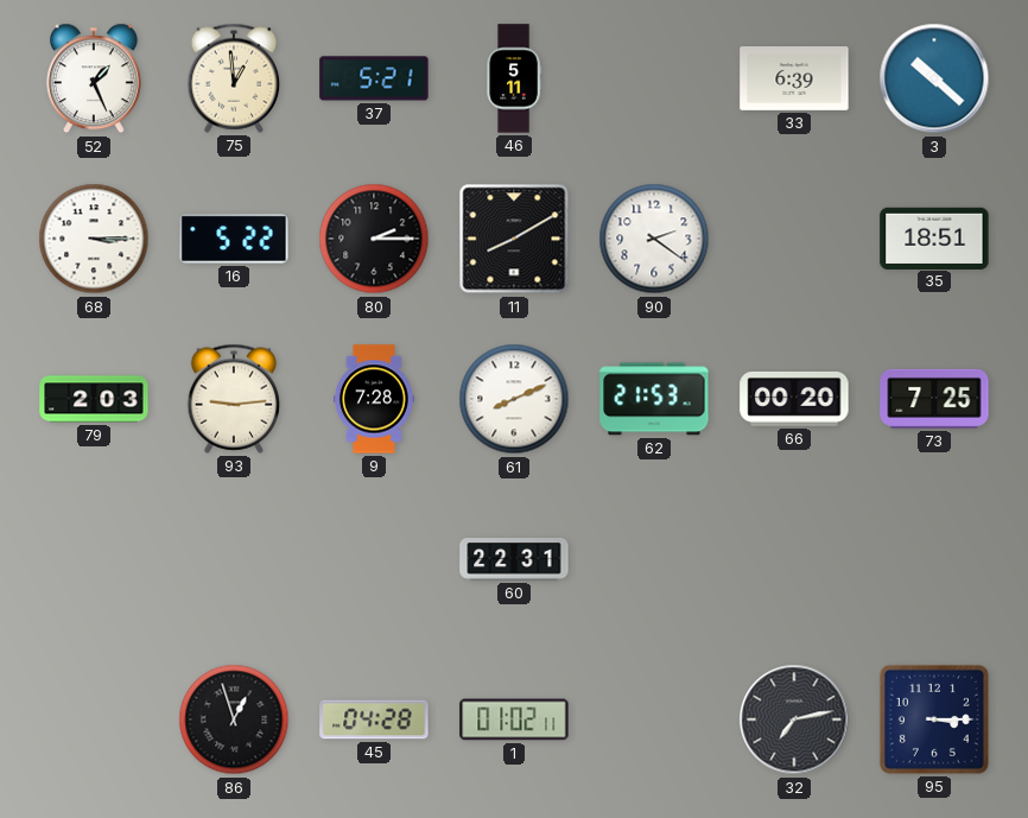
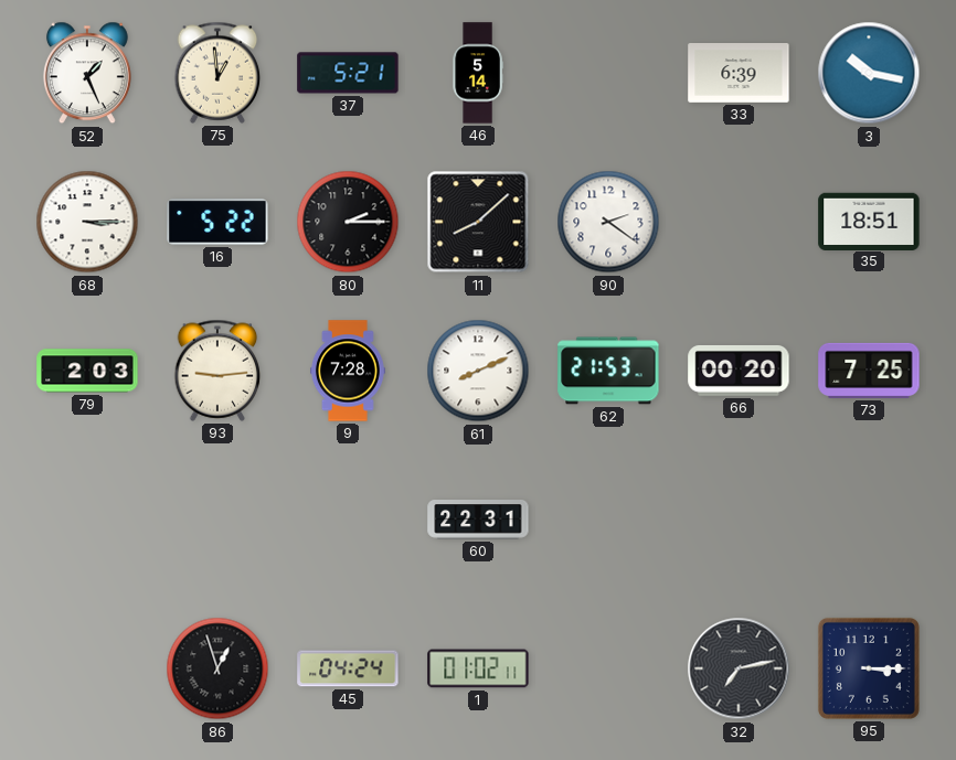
46: 5:11 -> 5:14
3: 10:22 -> 10:17
11: 8:10 -> 8:08
45: 04:28 -> 04:24
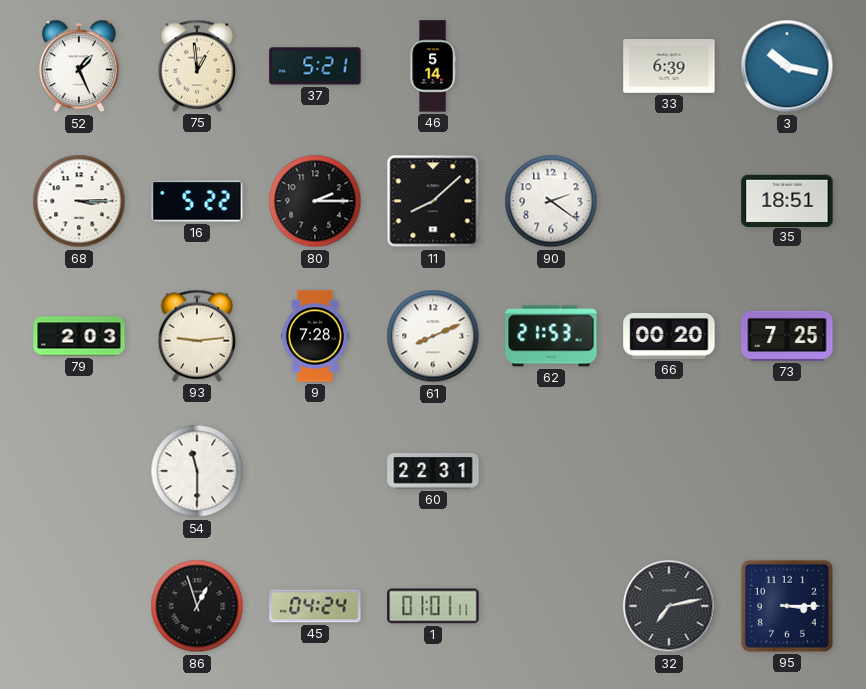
54: none -> 11:30
1: 01:02 -> 01:01
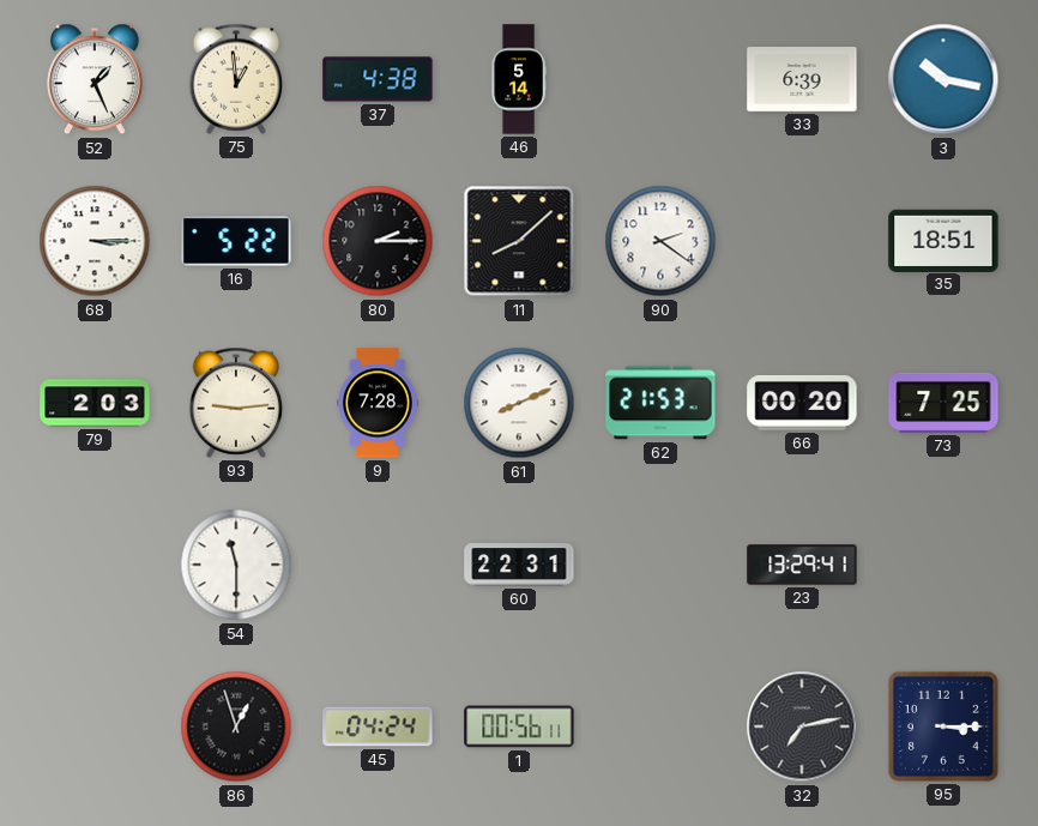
37: 5:21 -> 4:38
23: none -> 13:29
1: 01:01 -> 00:56
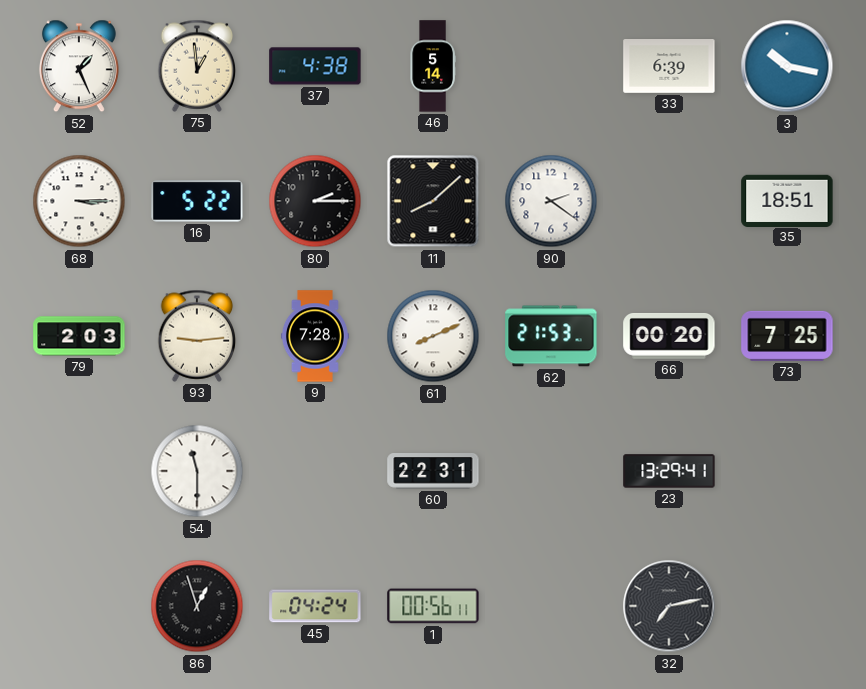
95: 3:15 -> none
